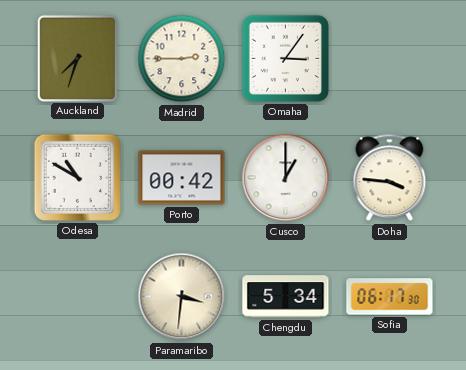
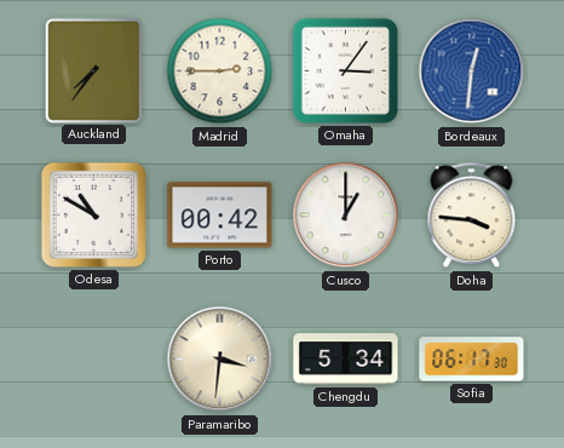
Auckland: 7:33 -> 7:36
Bordeaux: none -> 12:31
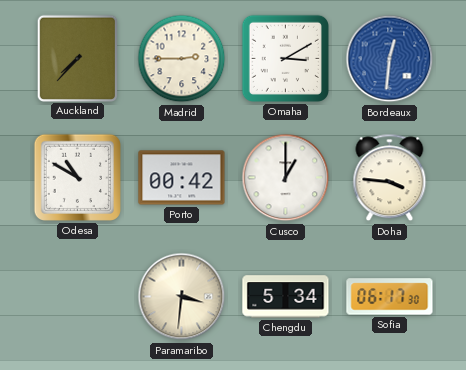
Auckland: 7:36 -> 7:37
Omaha: 3:06 -> 3:10
